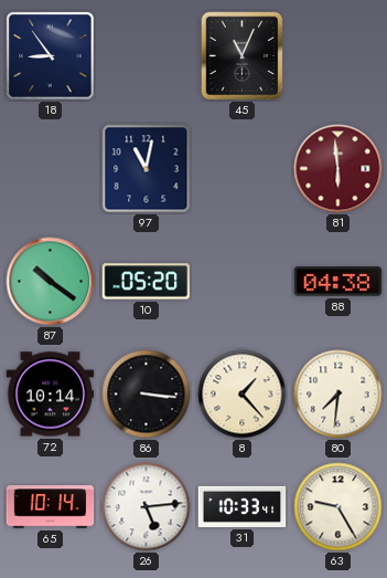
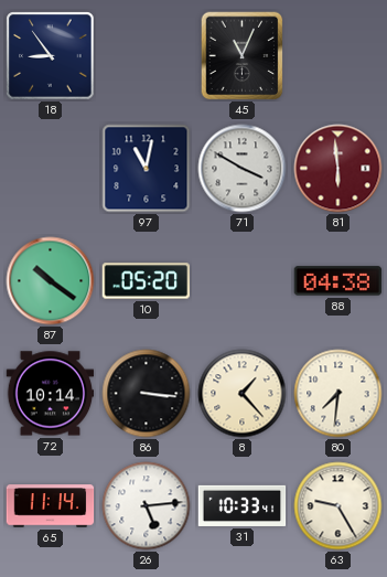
71: none -> 3:50
65: 10:14 -> 11:14
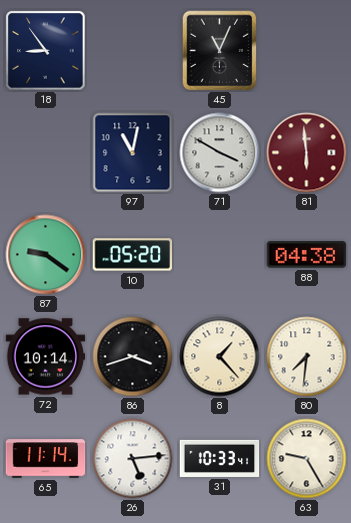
87: 10:21 -> 9:21
86: 3:16 -> 3:42
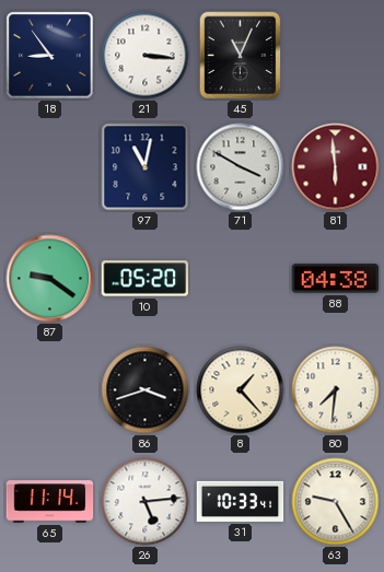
21: none -> 3:16
72: 10:14 -> none
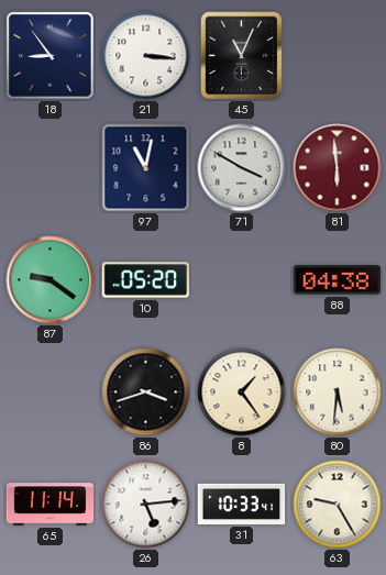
8: 1:23 -> 1:24
80: 7:31 -> 5:31
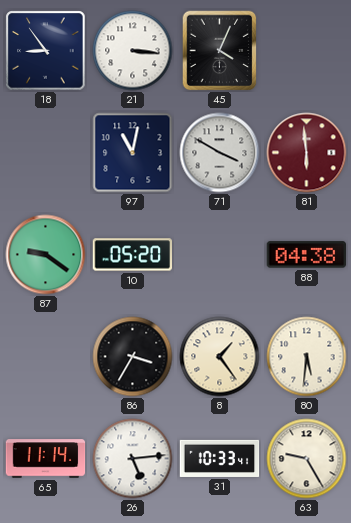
45: 11:04 -> 4:04
86: 3:42 -> 3:35
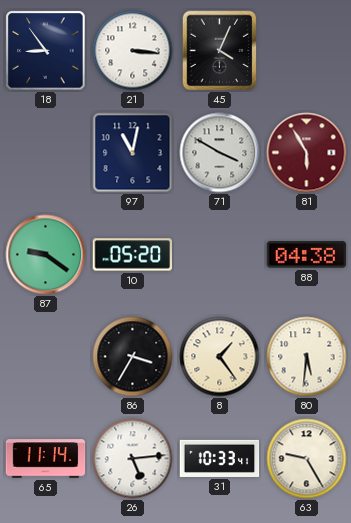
81: 5:59 -> 5:55
